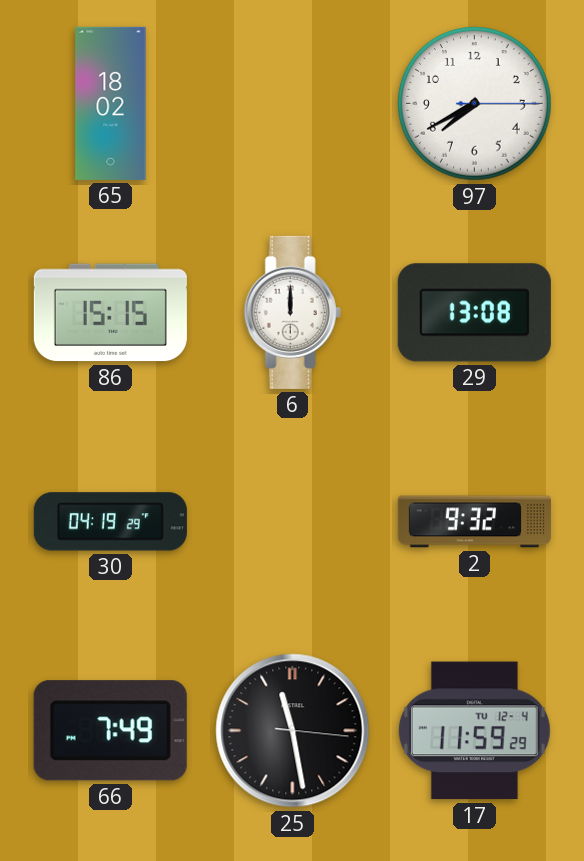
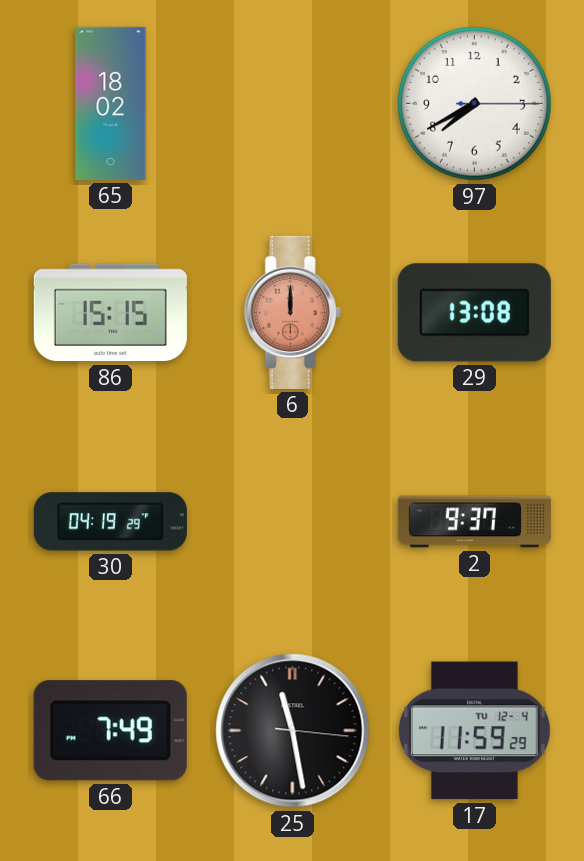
6 dial: white -> salmon
2: 9:32 -> 9:37
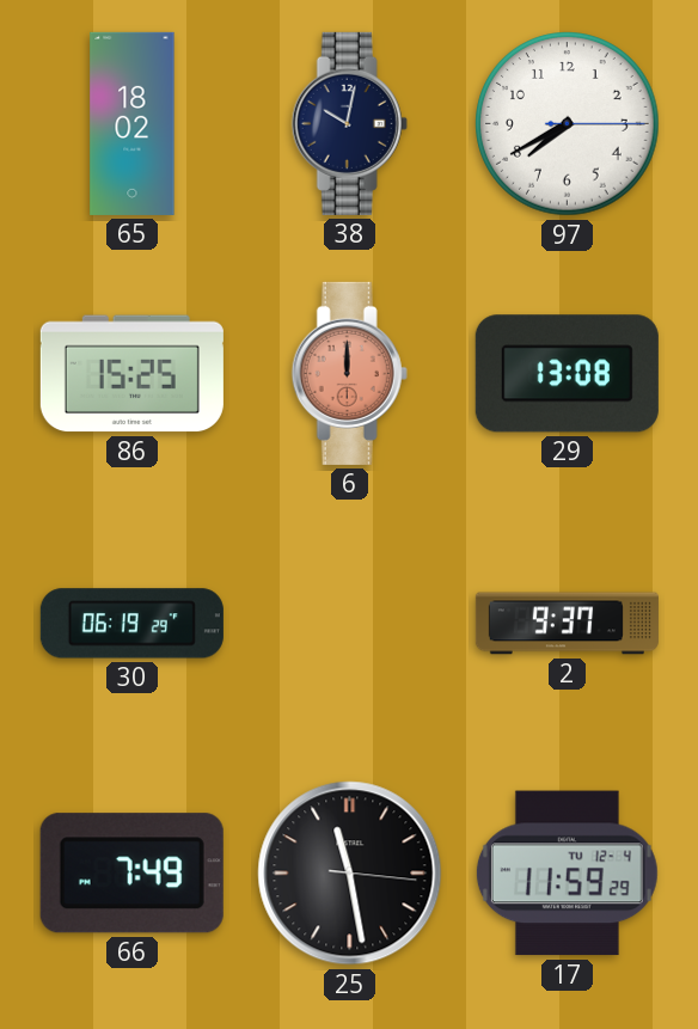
38: none -> 10:02
86: 15:15 -> 15:25
30: 04:19 -> 06:19
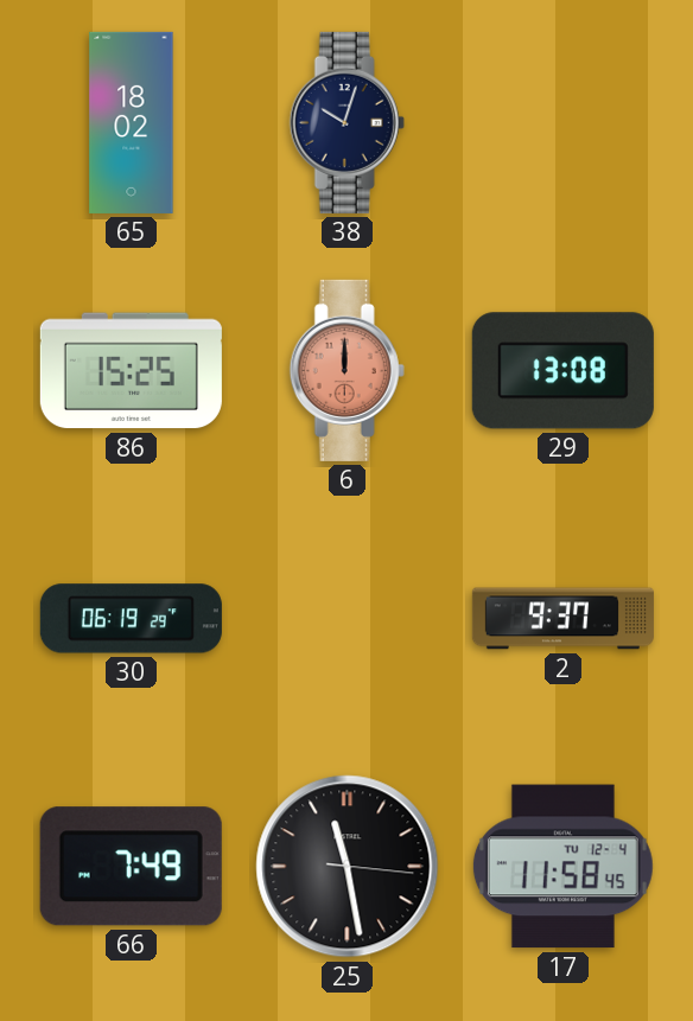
38: 10:02 -> 10:03
97: 7:40 -> none
17: 11:59 -> 11:58
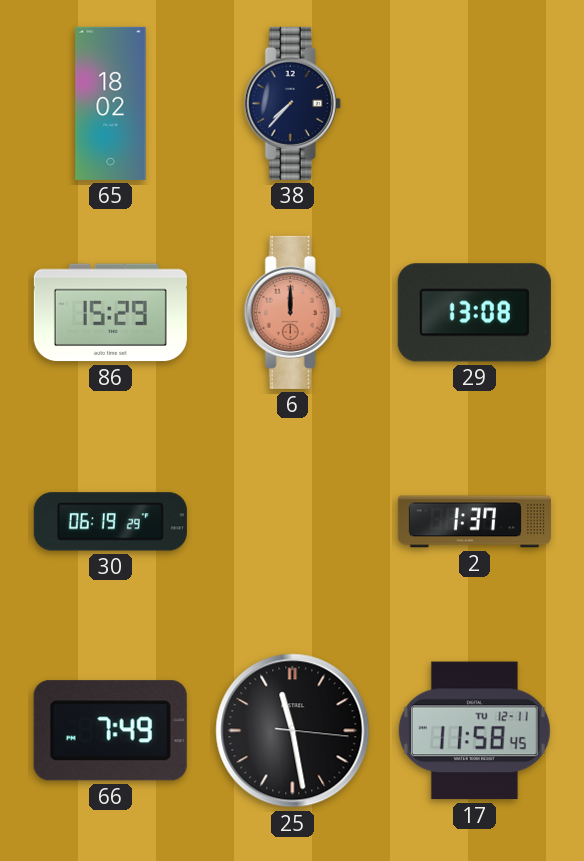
38: 10:03 -> 7:37
86: 15:25 -> 15:29
2: 9:37 -> 1:37
17 date: TU 12-4 -> TU 12-11
